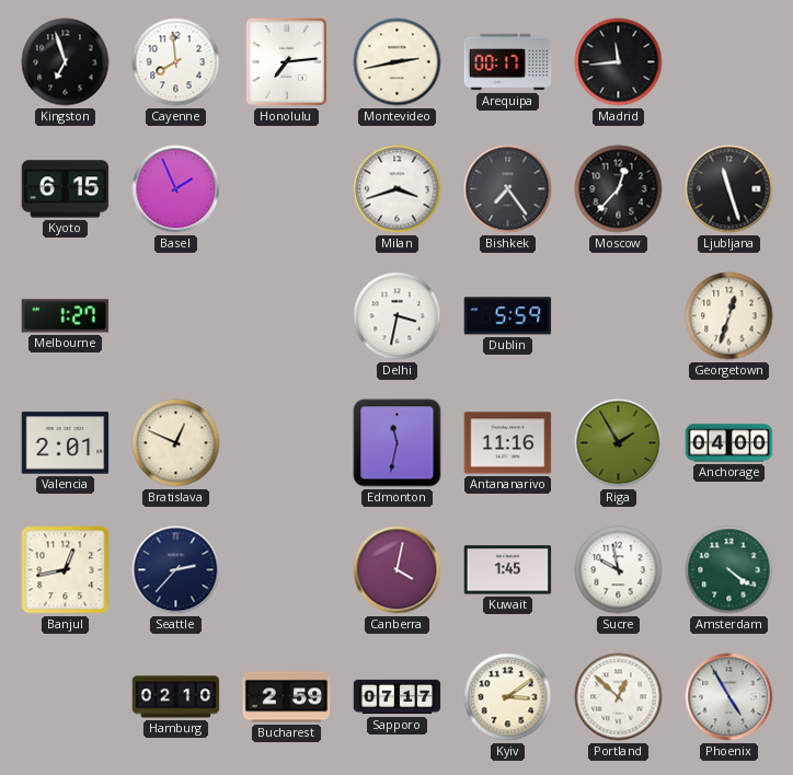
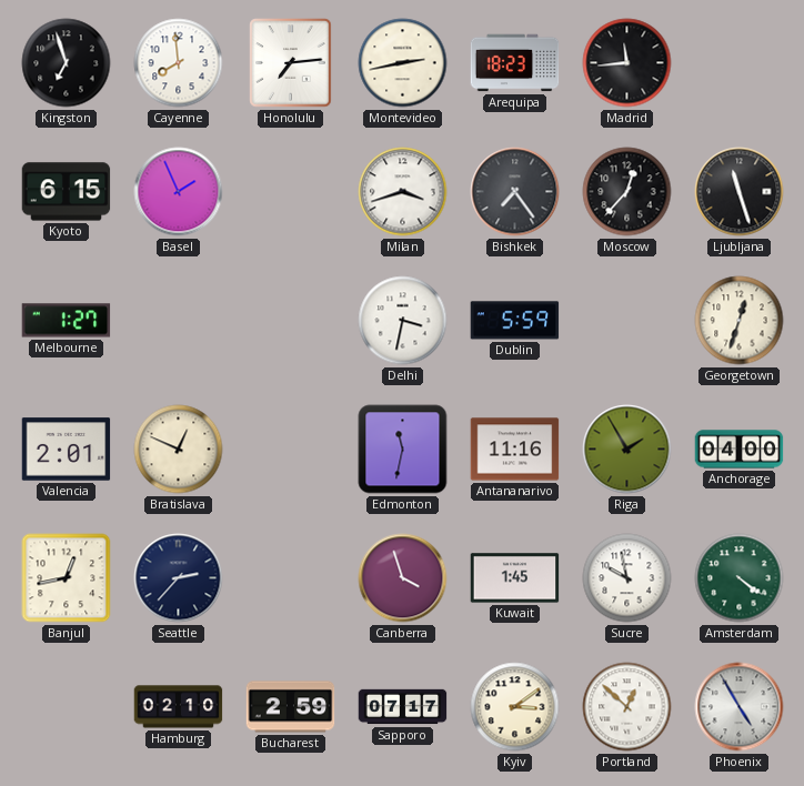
Arequipa: 00:17 -> 18:23
Canberra: 4:02 -> 3:57
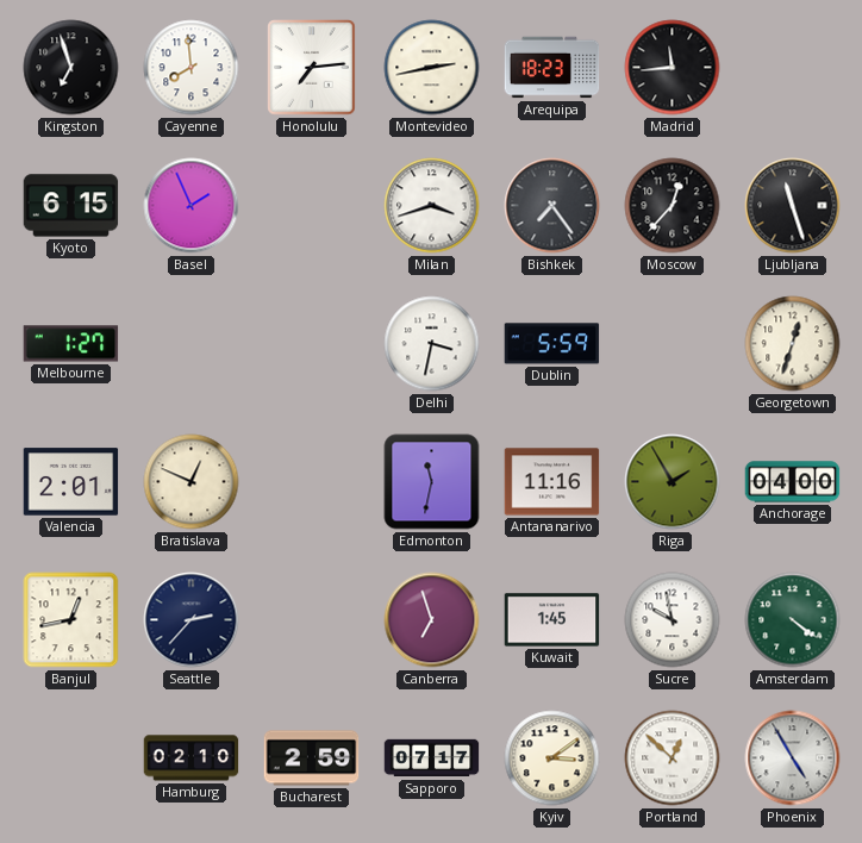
Canberra: 3:57 -> 6:57
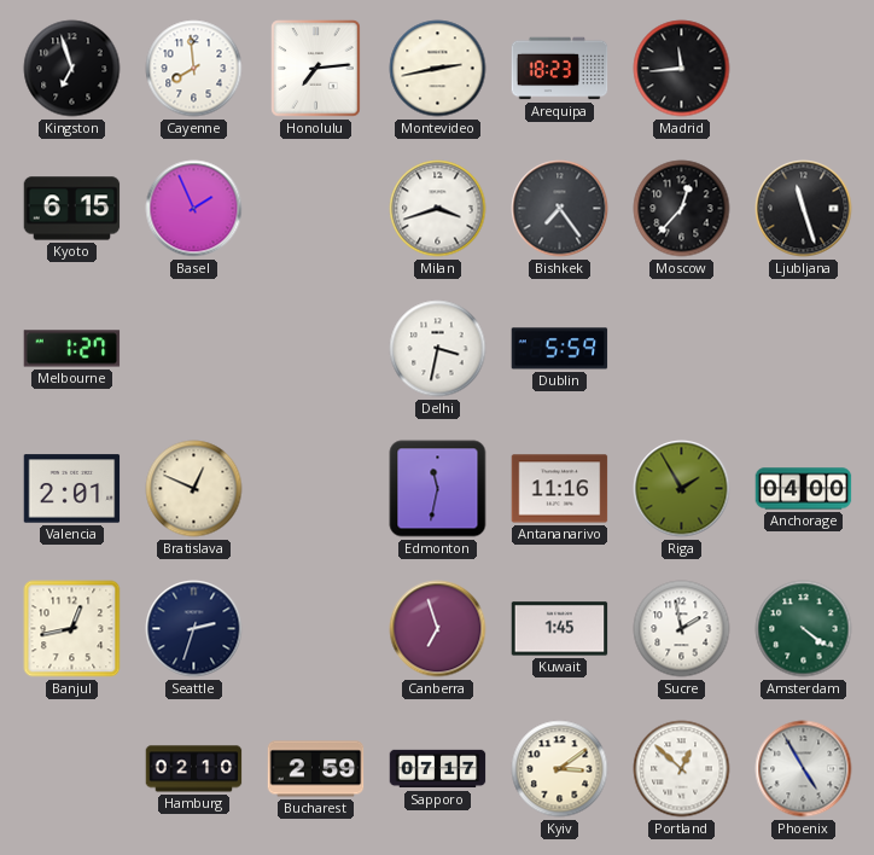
Georgetown: 12:33 -> none
Seattle: 2:37 -> 2:33
Sucre: 9:58 -> 1:58
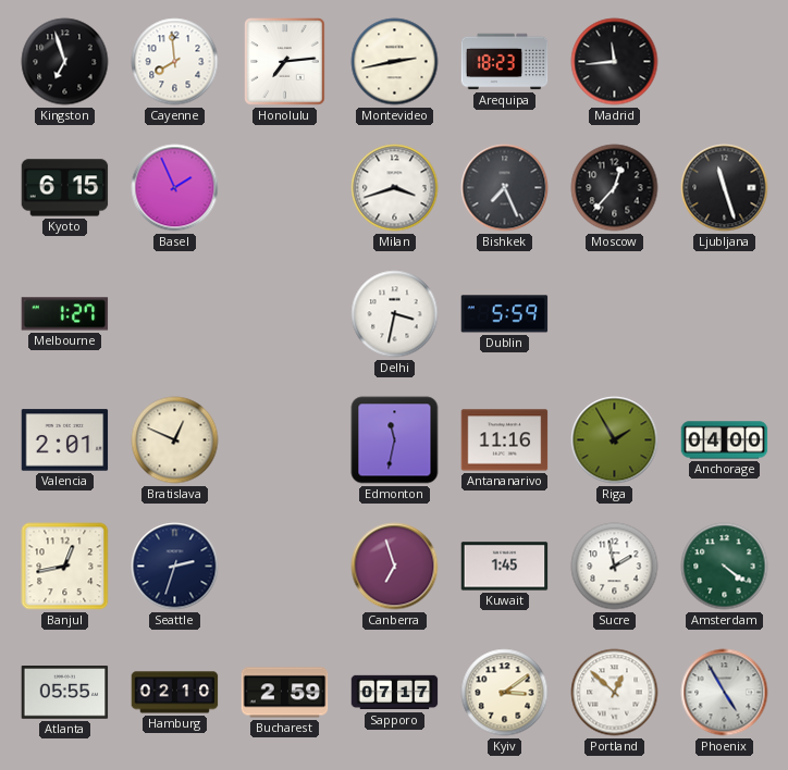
Bishkek: 7:24 -> 7:26
Atlanta: none -> 05:55
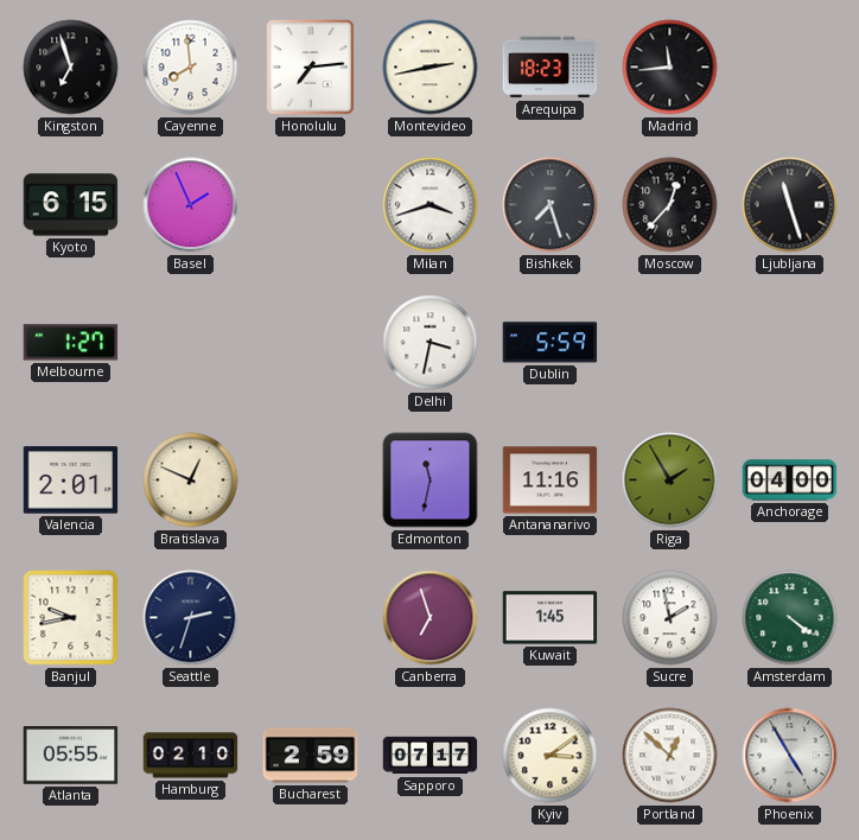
Bishkek: 7:26 -> 7:27
Banjul: 12:43 -> 9:43
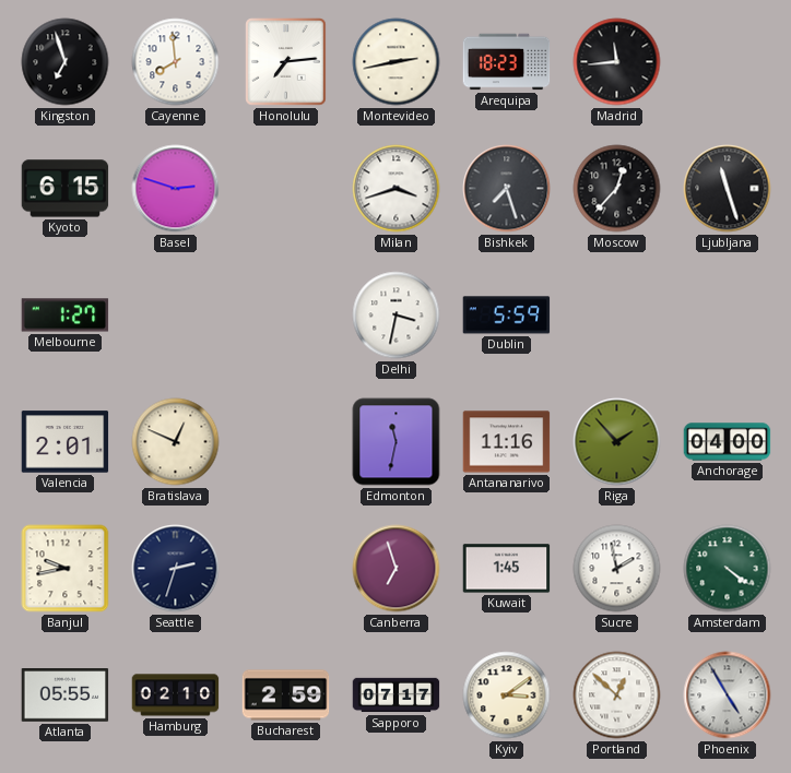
Basel: 1:56 -> 2:48
Riga: 1:55 -> 1:53
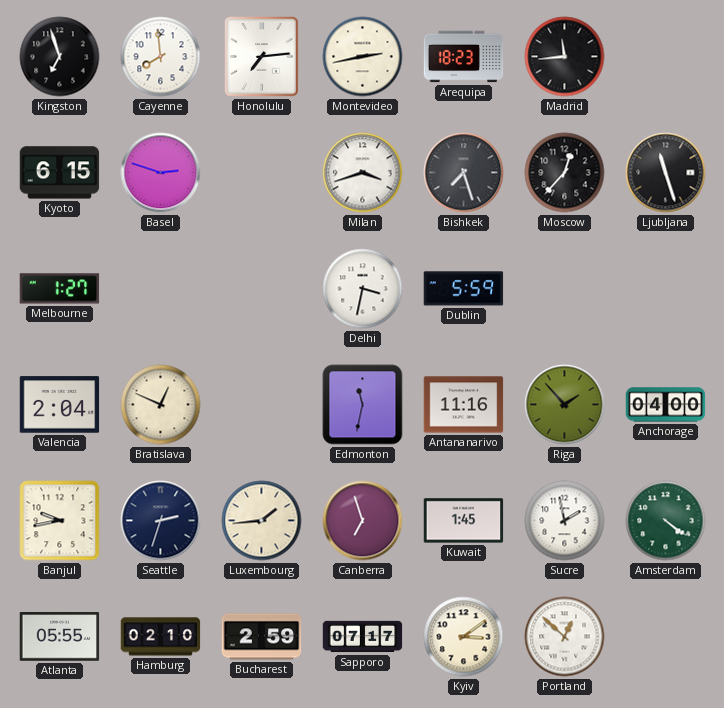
Valencia: 2:01 -> 2:04
Luxembourg: none -> 1:44
Phoenix: 4:55 -> none
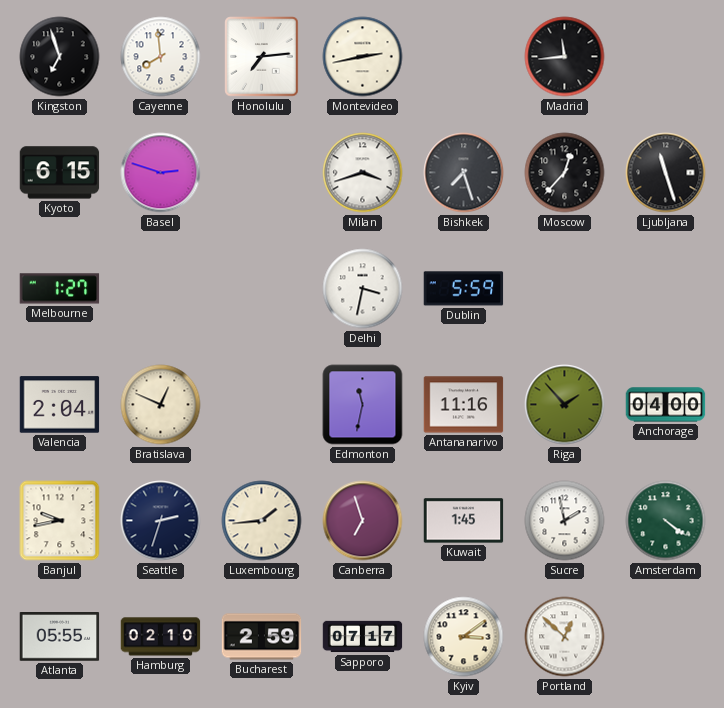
Arequipa: 18:23 -> none
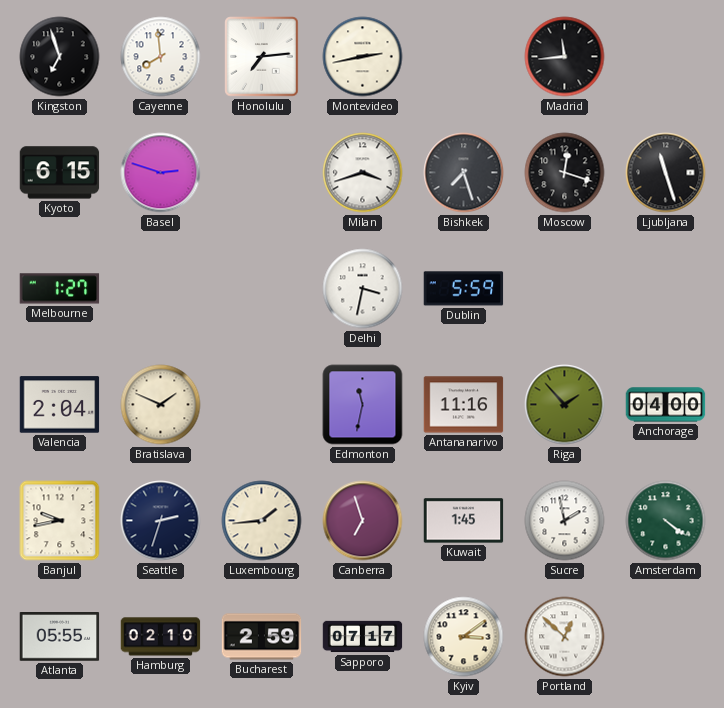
Moscow: 12:37 -> 12:18
Bratislava: 12:49 -> 1:49
